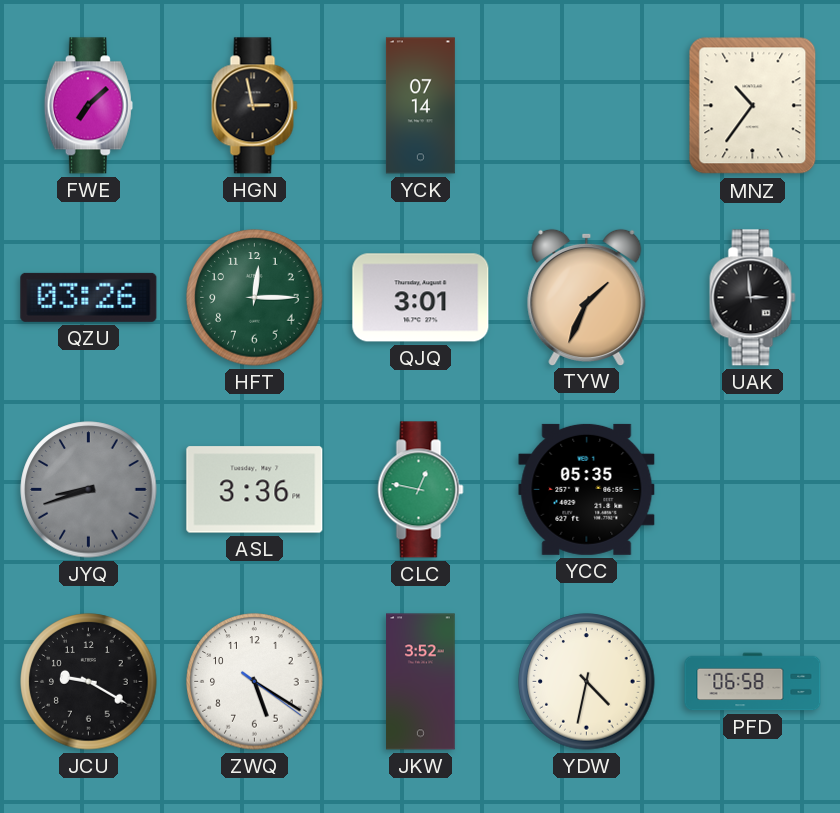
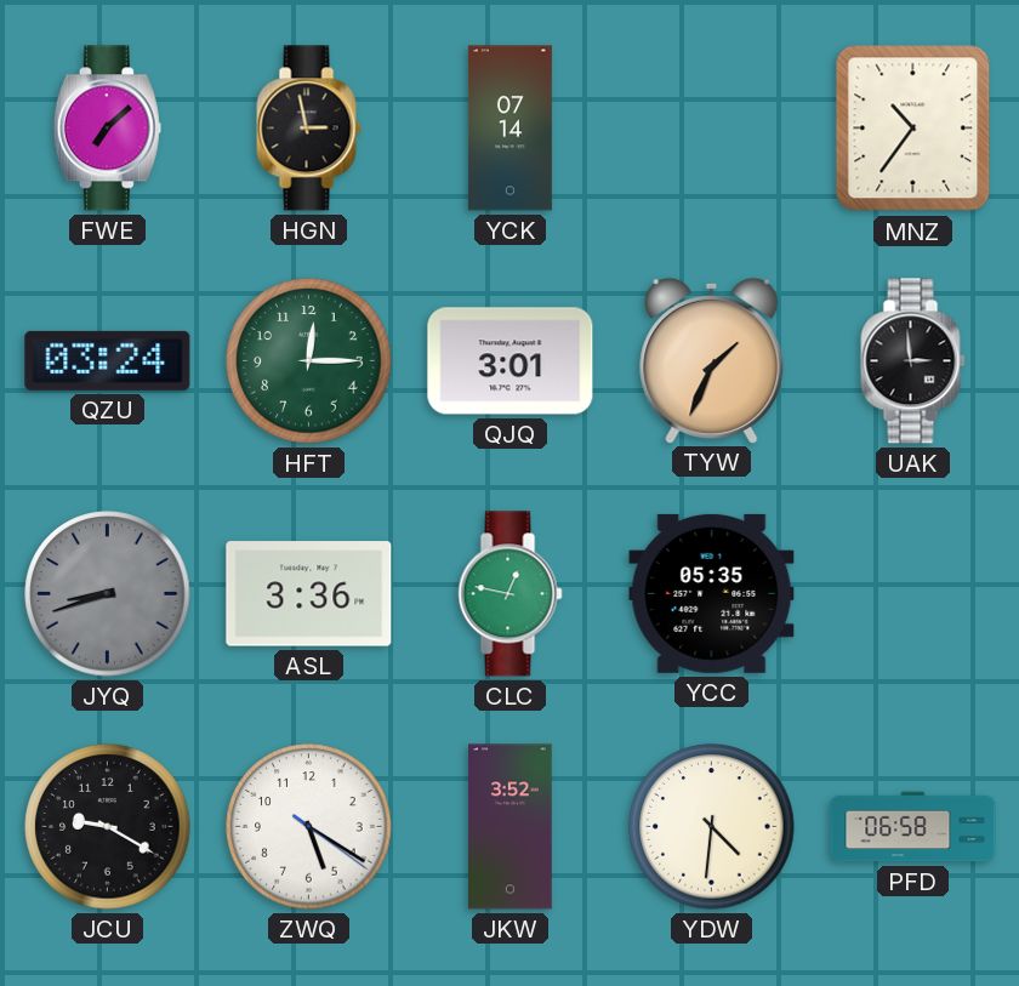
QZU: 03:26 -> 03:24
YDW: 4:32 -> 4:31
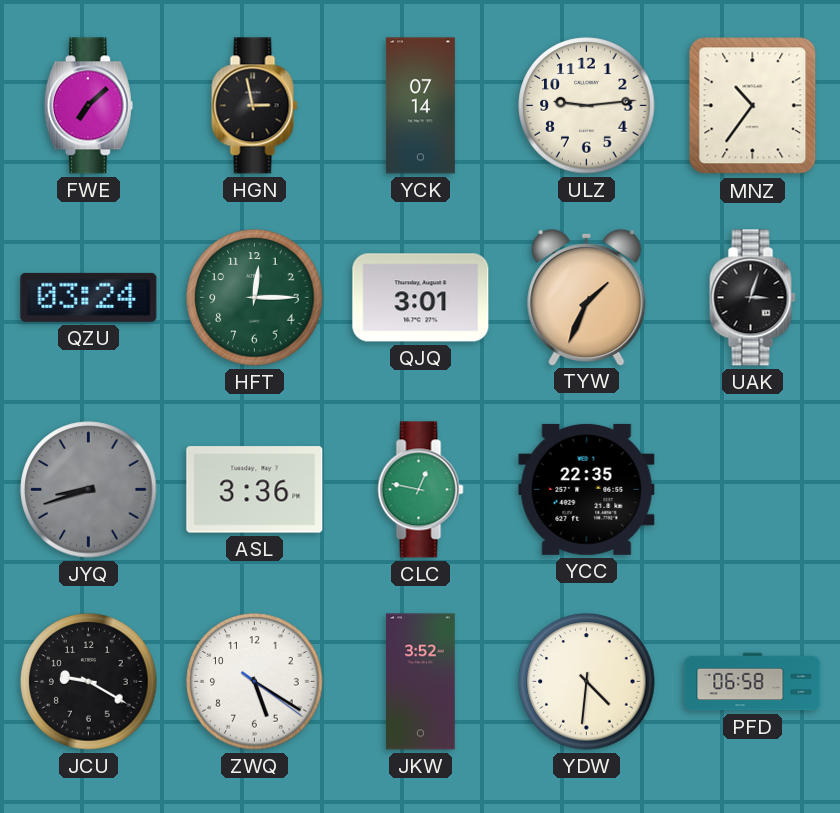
ULZ: none -> 9:14
UAK: 2:59 -> 3:03
YCC: 05:35 -> 22:35
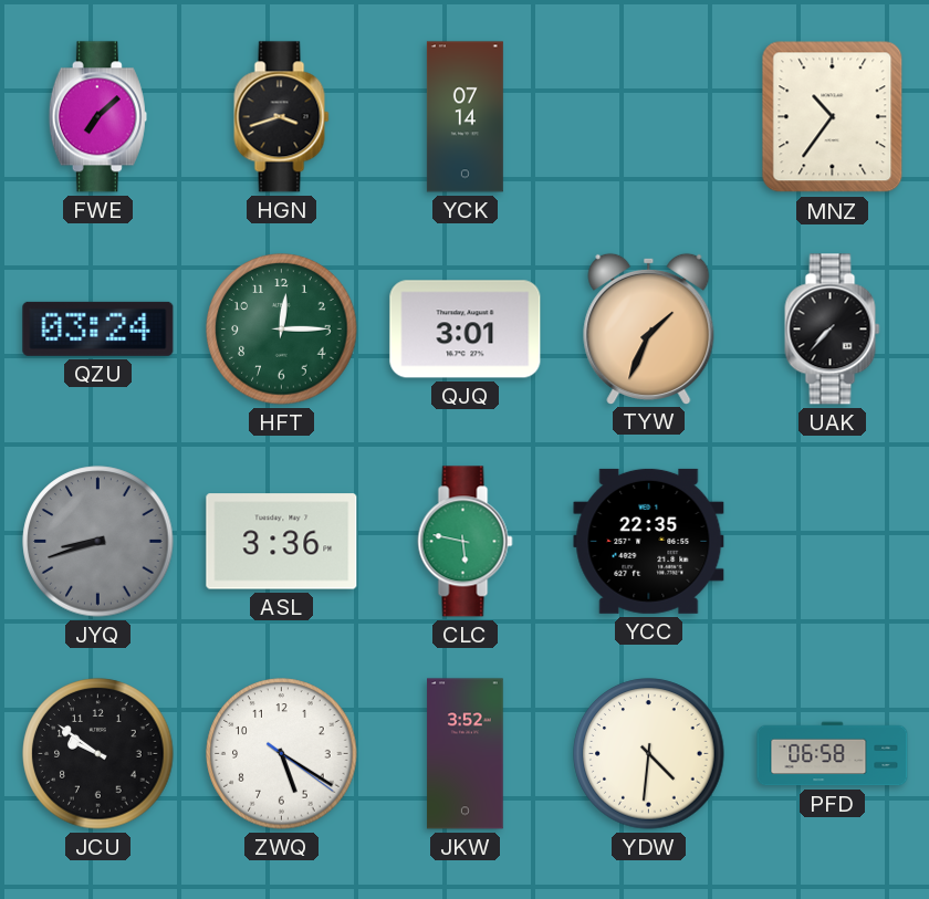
HGN: 2:58 -> 3:42
ULZ: 9:14 -> none
UAK: 3:03 -> 7:37
CLC: 12:47 -> 5:47
JCU: 9:20 -> 9:51
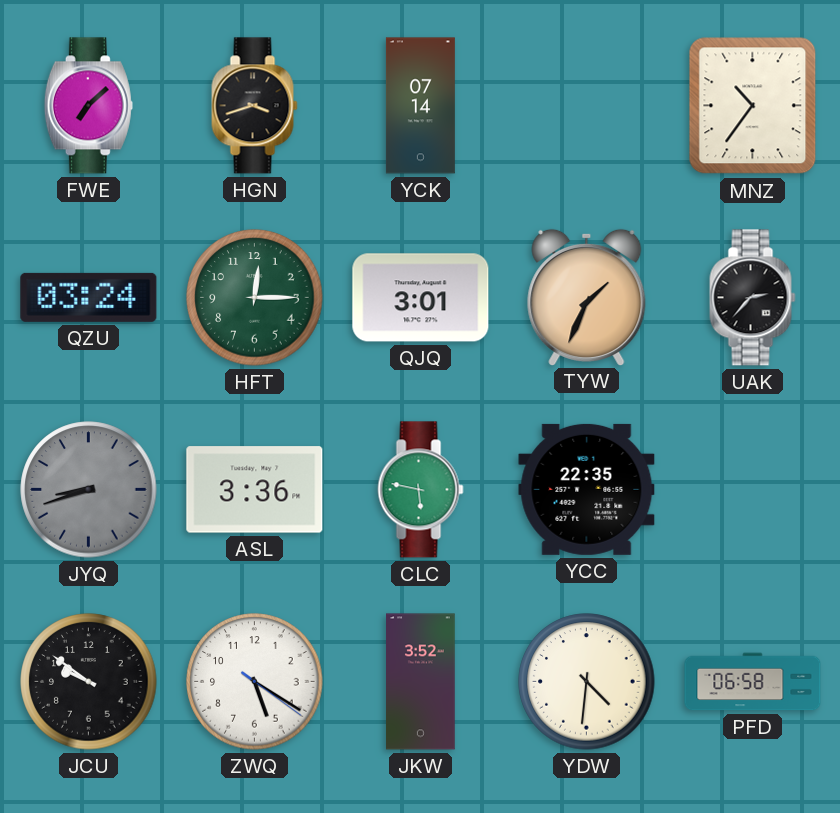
UAK: 7:37 -> 2:37
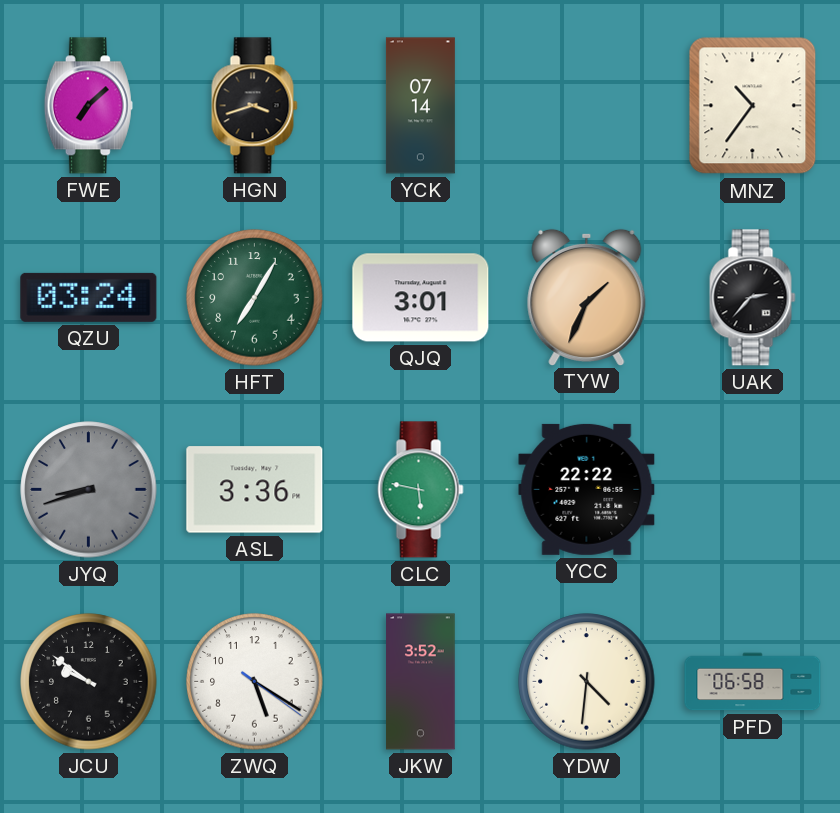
HFT: 12:15 -> 7:05
YCC: 22:35 -> 22:22
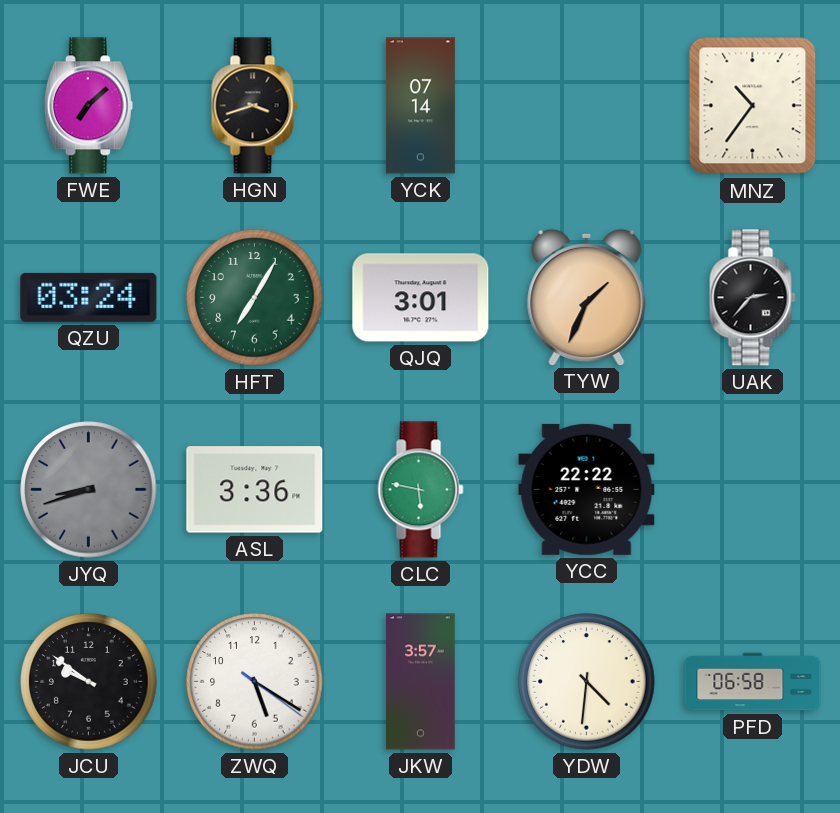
JKW: 3:52 -> 3:57
